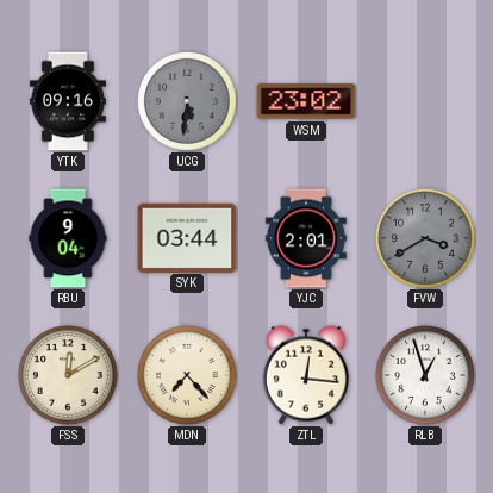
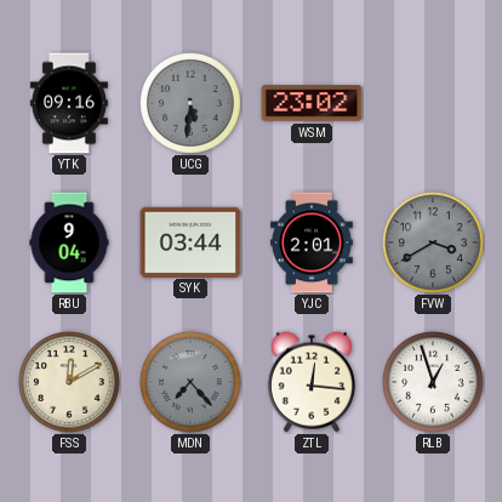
MDN dial: cream -> grey
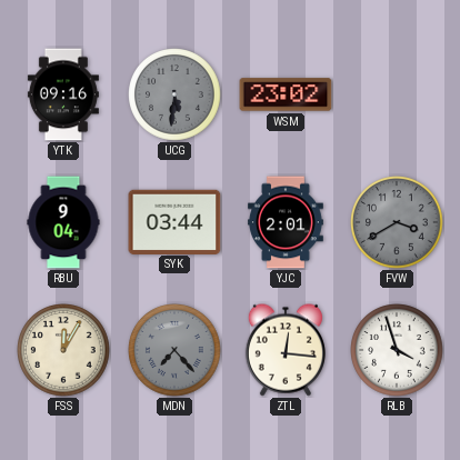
FSS: 12:10 -> 12:05
RLB: 12:57 -> 3:57
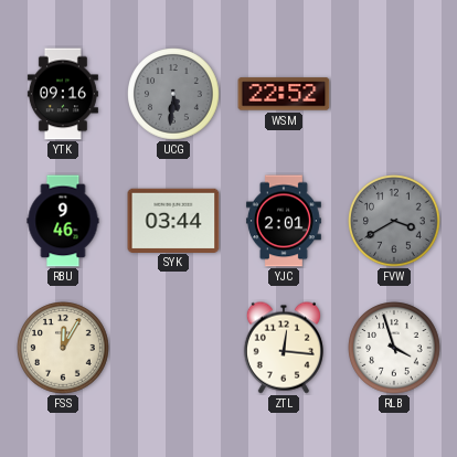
WSM: 23:02 -> 22:52
RBU: 9:04 -> 9:46
MDN: 7:23 -> none
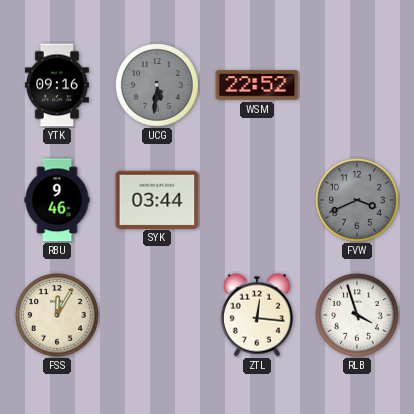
YJC: 2:01 -> none
FVW: 3:40 -> 3:41
